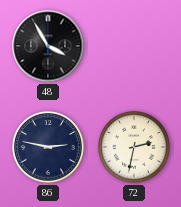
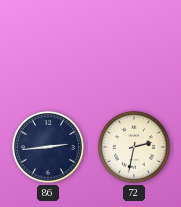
48: 3:55 -> none
86: 2:47 -> 2:44
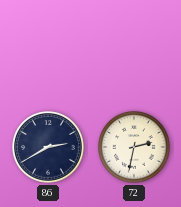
86: 2:44 -> 2:40
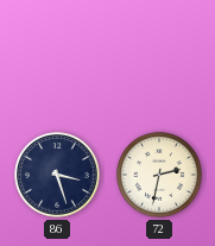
86: 2:40 -> 3:27
